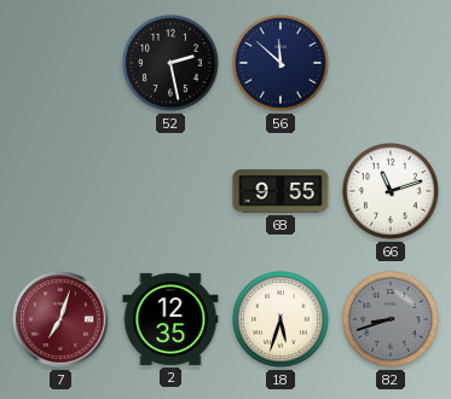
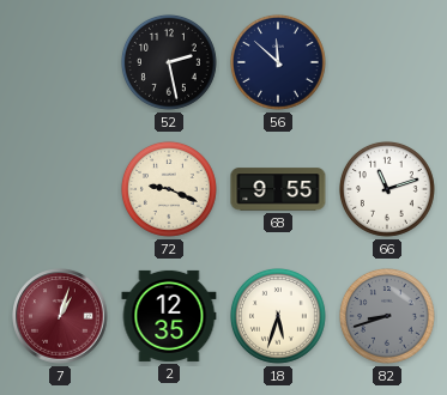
72: none -> 9:19
7: 7:03 -> 1:03
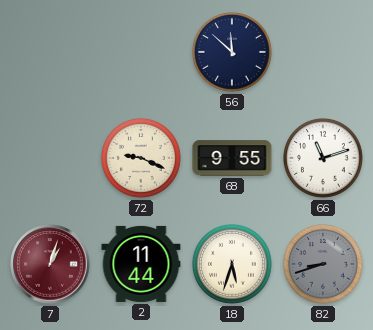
52: 2:28 -> none
2: 12:35 -> 11:44
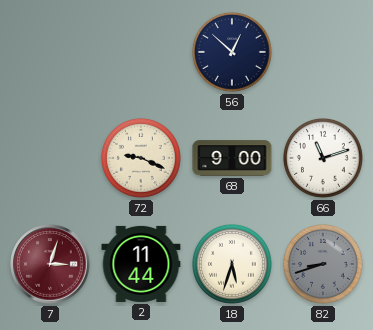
56: 11:52 -> 12:52
68: 9:55 -> 9:00
7: 1:03 -> 3:03
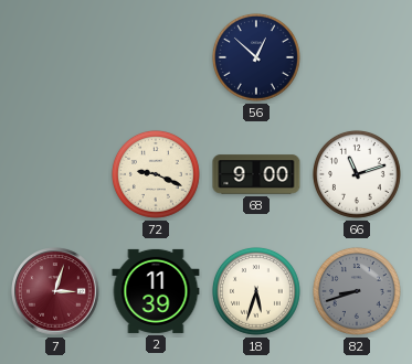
2: 11:44 -> 11:39
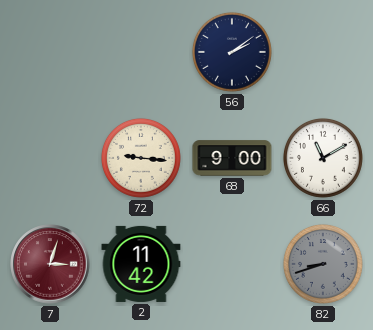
56: 12:52 -> 2:09
72: 9:19 -> 9:16
66: 11:12 -> 11:10
2: 11:39 -> 11:42
18: 5:33 -> none
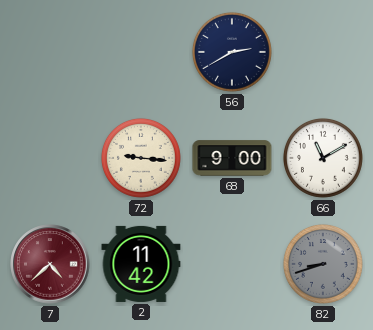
56: 2:09 -> 2:40
7: 3:03 -> 4:38
